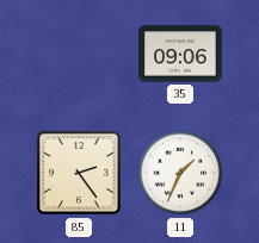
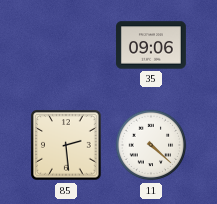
85: 2:24 -> 2:29
11: 1:34 -> 4:22
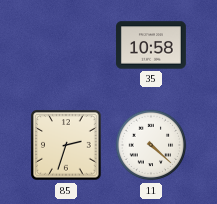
35: 09:06 -> 10:58
85: 2:29 -> 2:33
